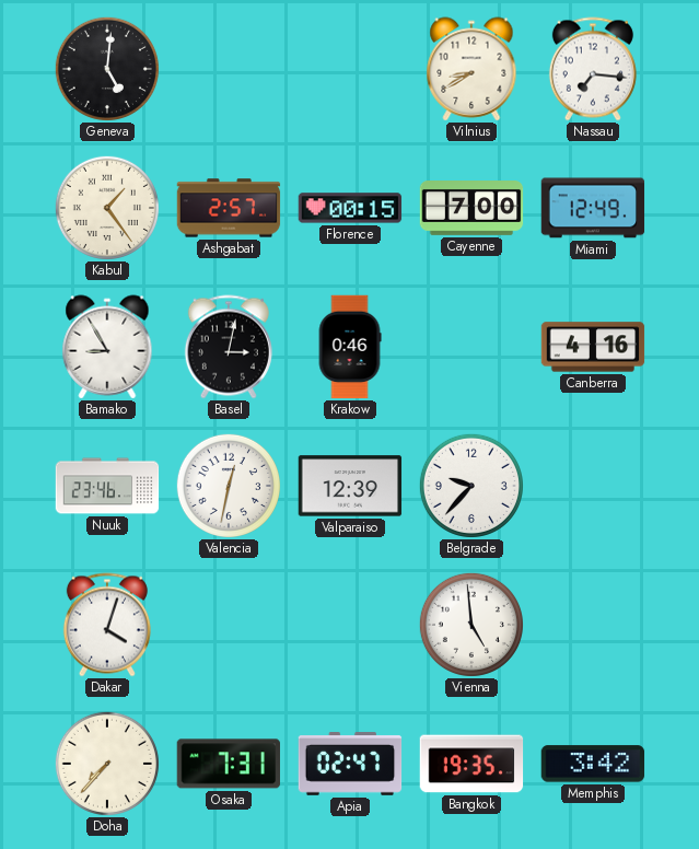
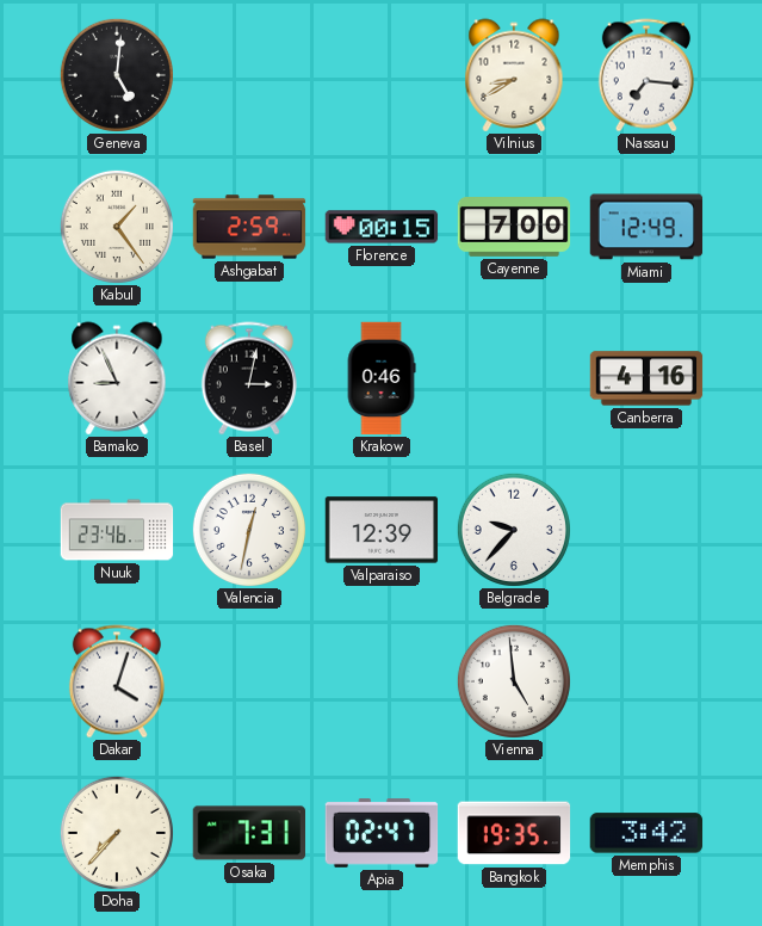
Ashgabat: 2:57 -> 2:59
Bamako: 8:55 -> 8:56
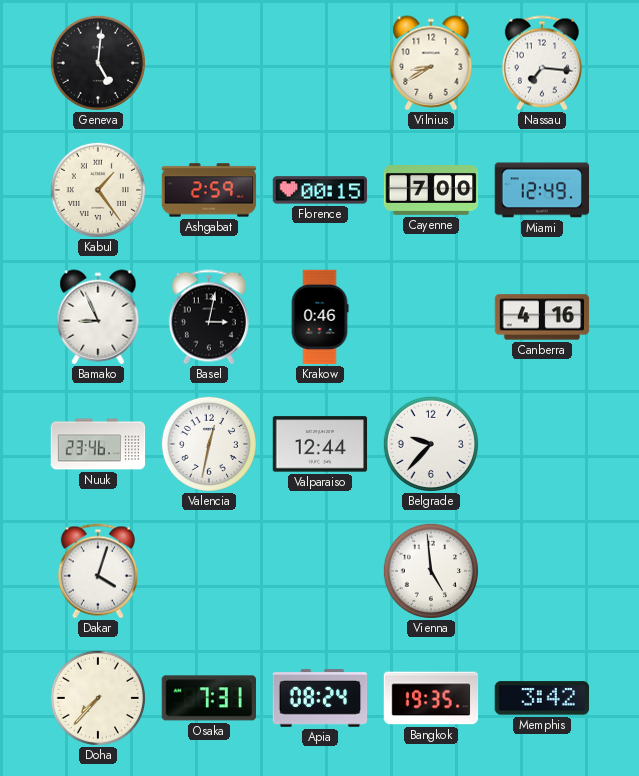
Valparaiso: 12:39 -> 12:44
Apia: 02:47 -> 08:24
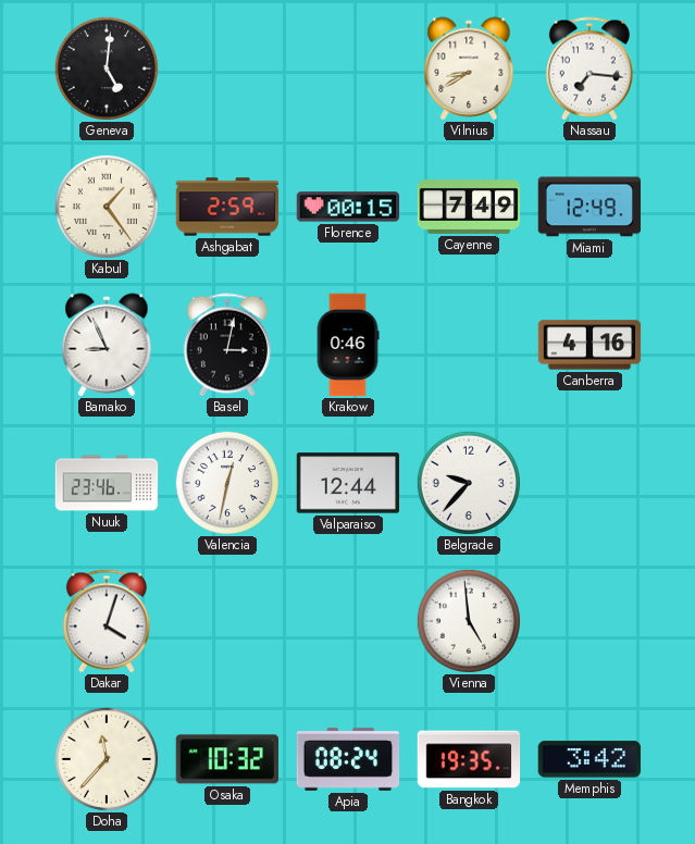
Cayenne: 7:00 -> 7:49
Doha: 7:37 -> 11:37
Osaka: 7:31 -> 10:32
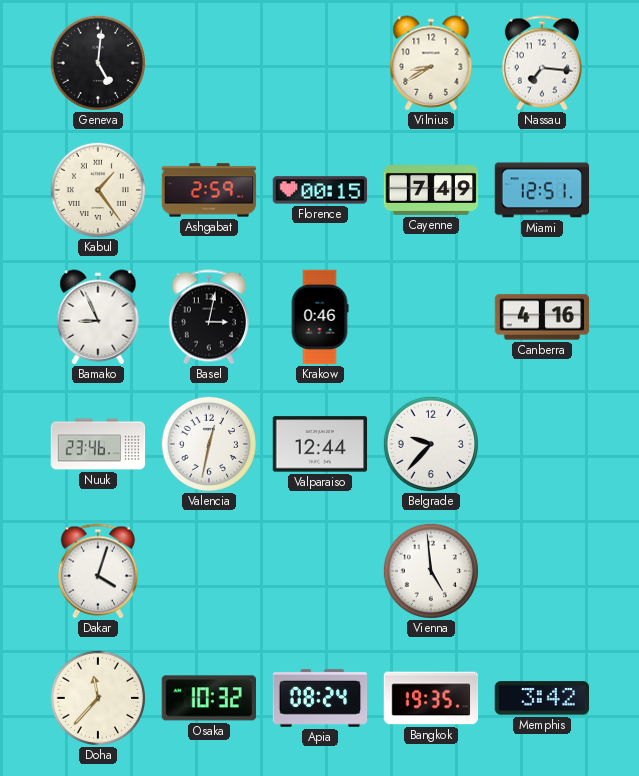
Miami: 12:49 -> 12:51
